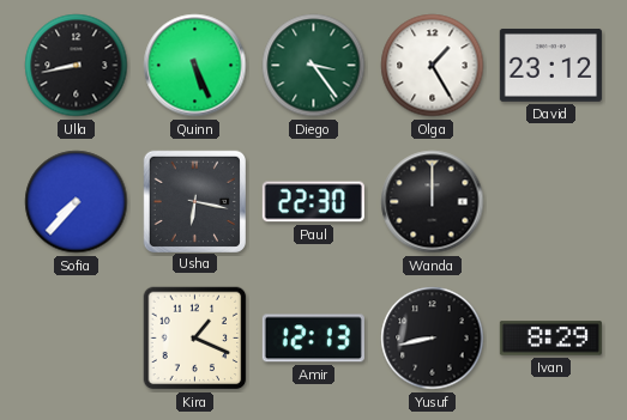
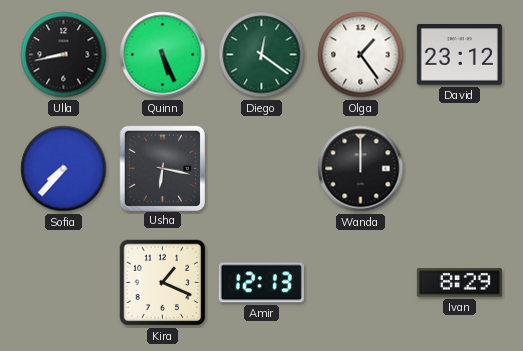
Diego: 3:24 -> 12:21
Olga: 1:25 -> 1:24
Paul: 22:30 -> none
Yusuf: 8:43 -> none
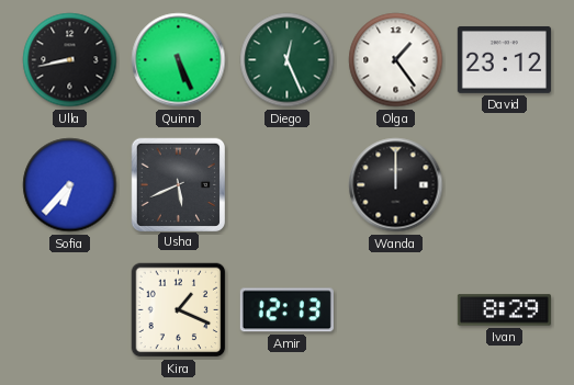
Diego: 12:21 -> 12:26
Sofia: 7:37 -> 6:37
Usha: 6:17 -> 5:41
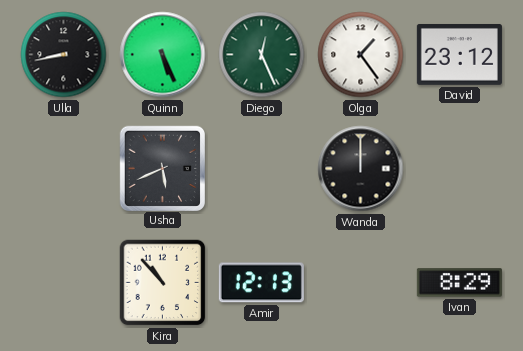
Sofia: 6:37 -> none
Kira: 1:19 -> 10:53
